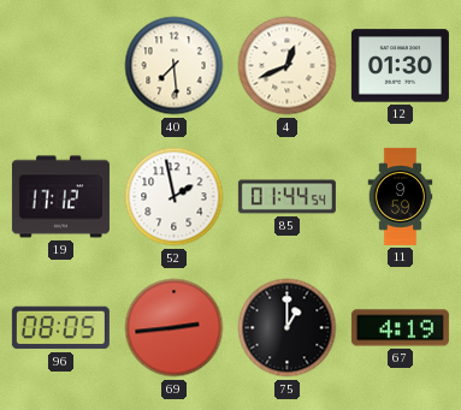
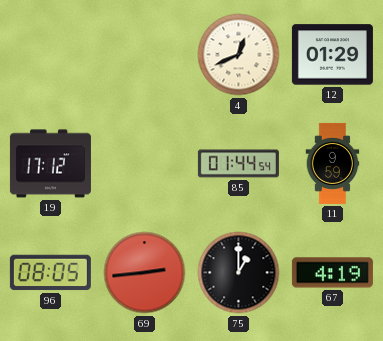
40: 7:29 -> none
12: 01:30 -> 01:29
52: 1:58 -> none
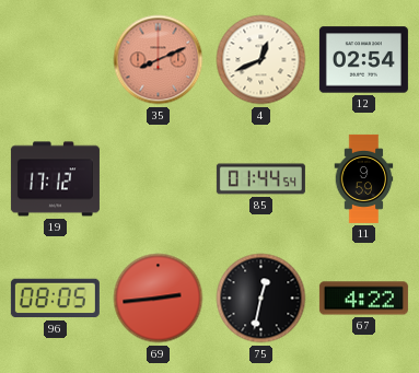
35: none -> 8:11
12: 01:29 -> 02:54
75: 1:00 -> 12:32
67: 4:19 -> 4:22
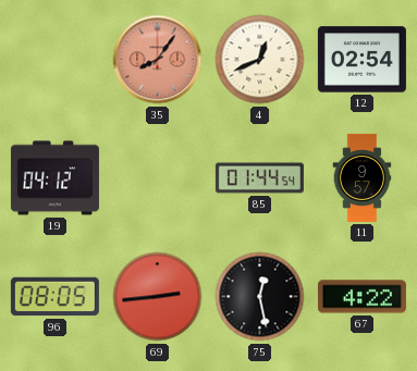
35: 8:11 -> 8:06
19: 17:12 -> 04:12
11: 9:59 -> 9:57
75: 12:32 -> 12:28
